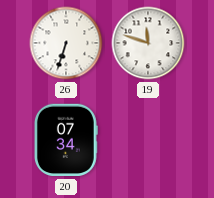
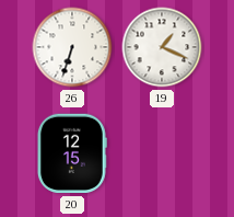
19: 11:48 -> 1:19
20: 07:34 -> 12:15
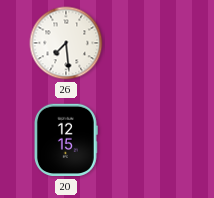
26: 6:33 -> 7:29
19: 1:19 -> none
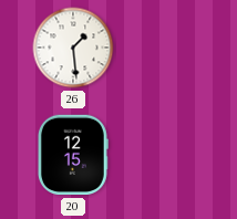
26: 7:29 -> 1:29
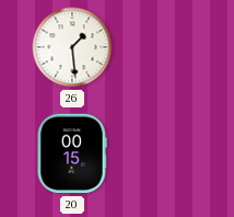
20: 12:15 -> 00:15
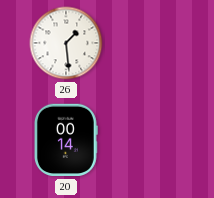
20: 00:15 -> 00:14
